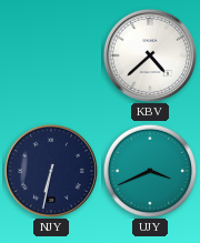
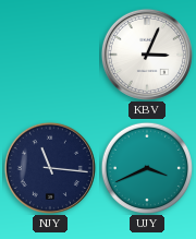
KBV: 4:38 -> 3:04
NJY: 6:32 -> 11:16
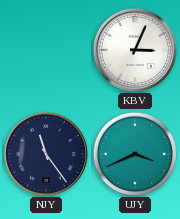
NJY: 11:16 -> 11:24
